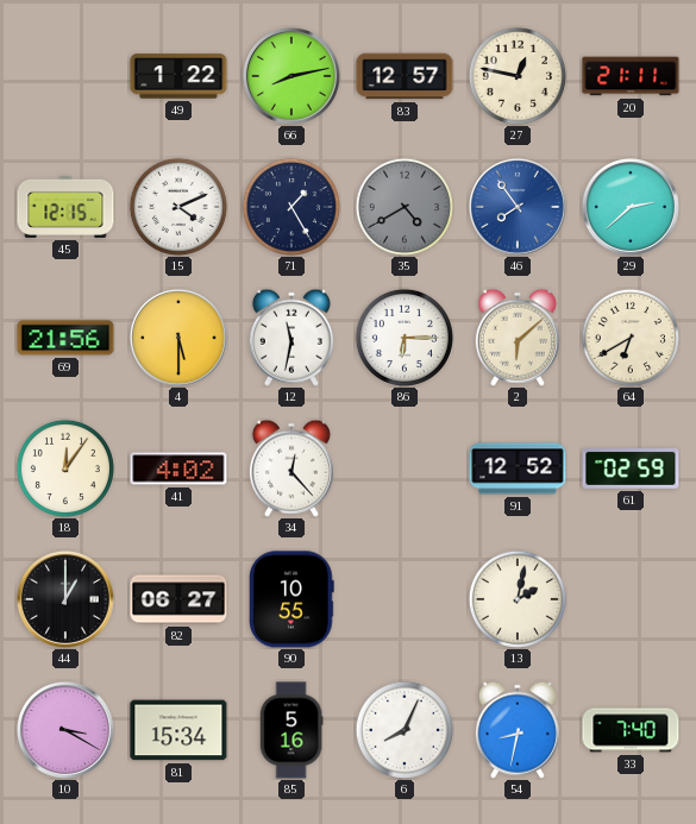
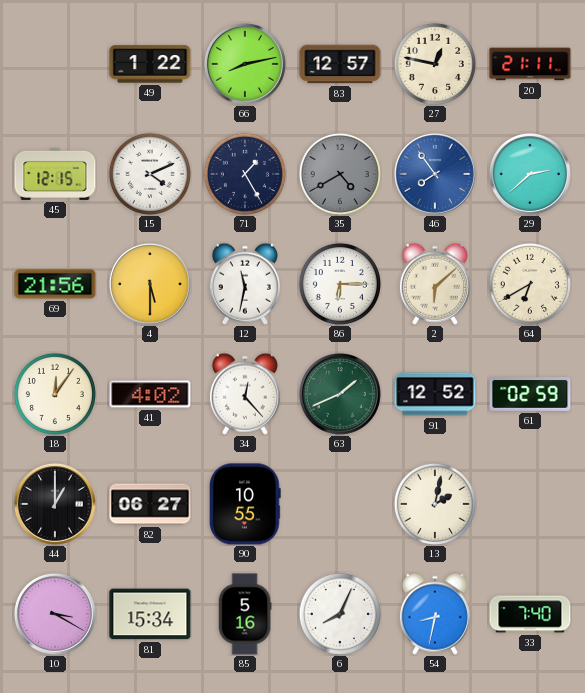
63: none -> 1:41
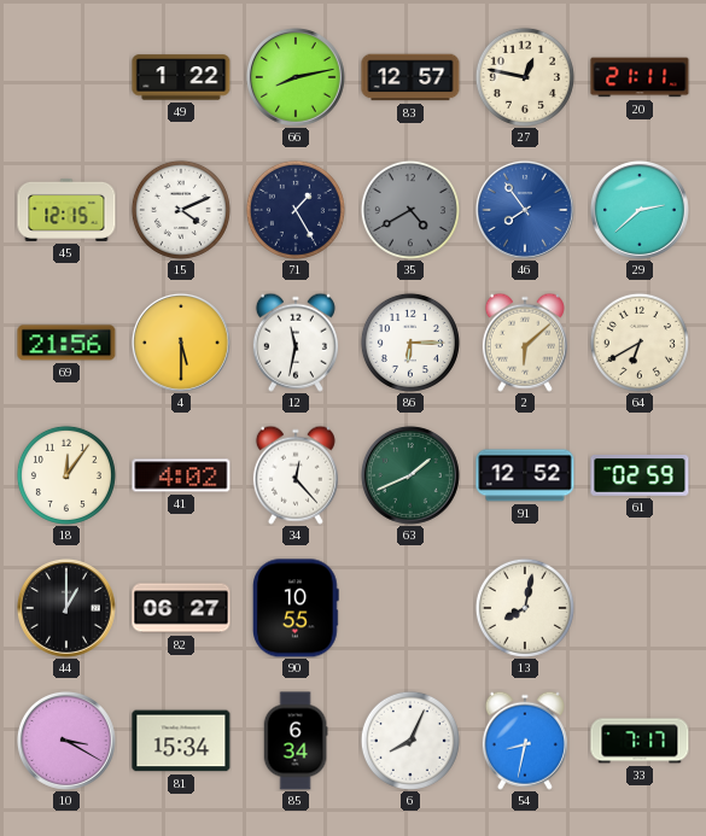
13: 2:02 -> 8:02
85: 5:16 -> 6:34
33: 7:40 -> 7:17
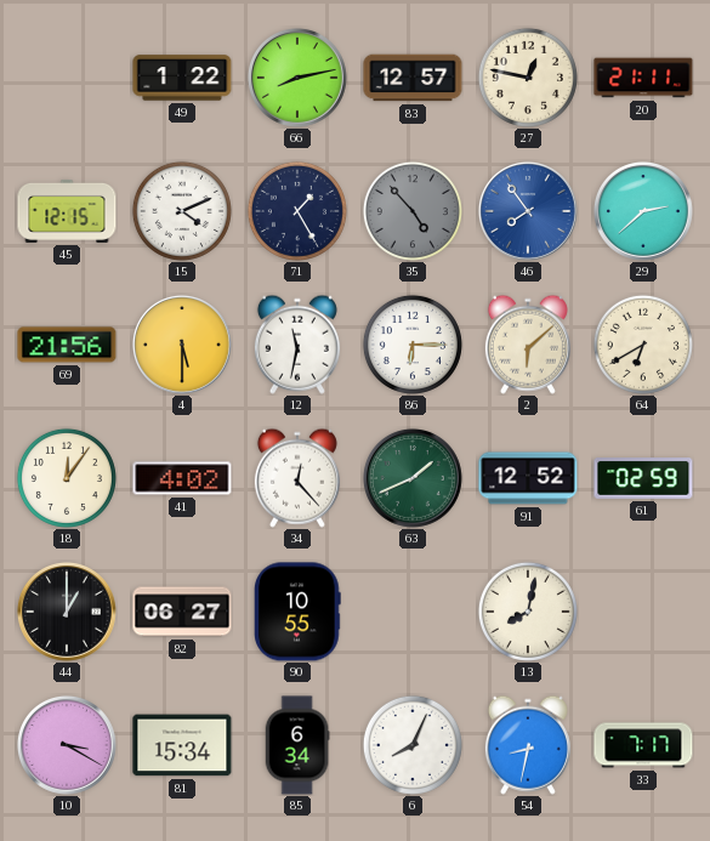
35: 4:40 -> 4:53
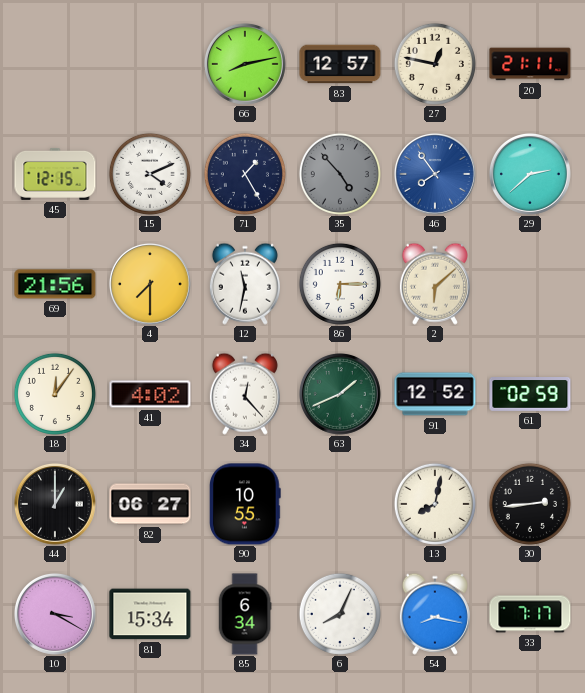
49: 1:22 -> none
4: 5:30 -> 7:30
64: 6:40 -> none
30: none -> 2:44
54: 8:32 -> 8:17
